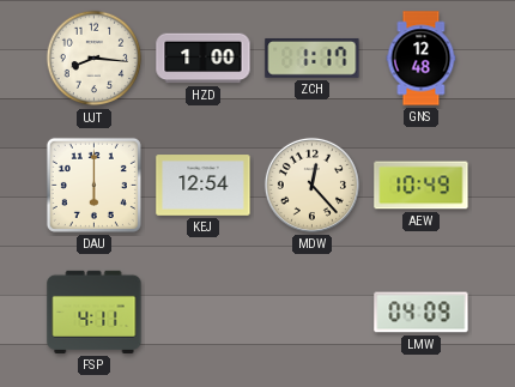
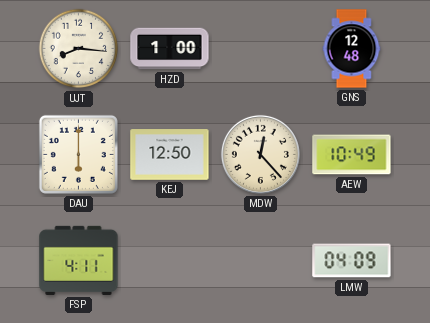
ZCH: 1:17 -> none
KEJ: 12:54 -> 12:50
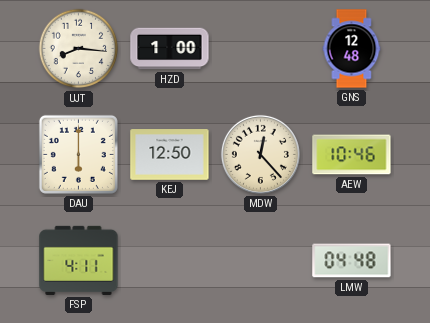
AEW: 10:49 -> 10:46
LMW: 04:09 -> 04:48
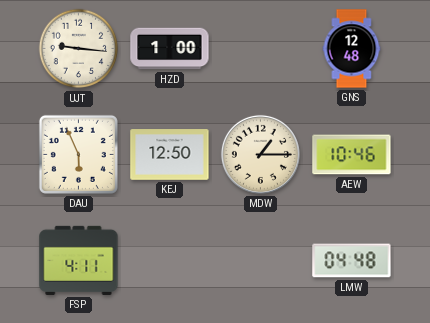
UJT: 8:16 -> 9:16
DAU: 6:00 -> 5:56
MDW: 12:23 -> 1:15
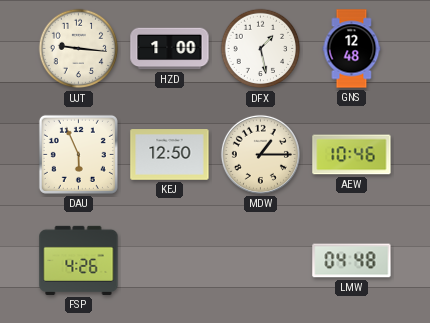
DFX: none -> 1:28
FSP: 4:11 -> 4:26
